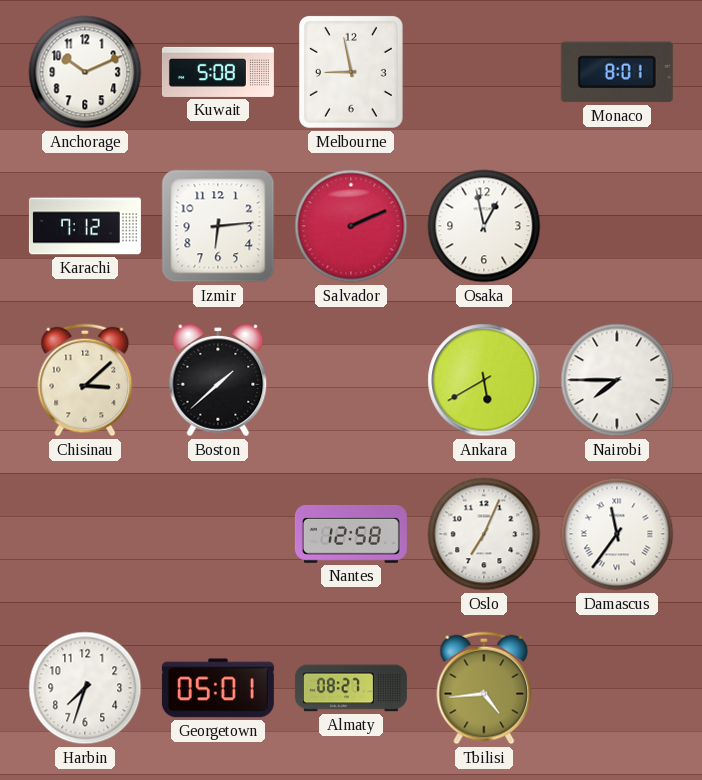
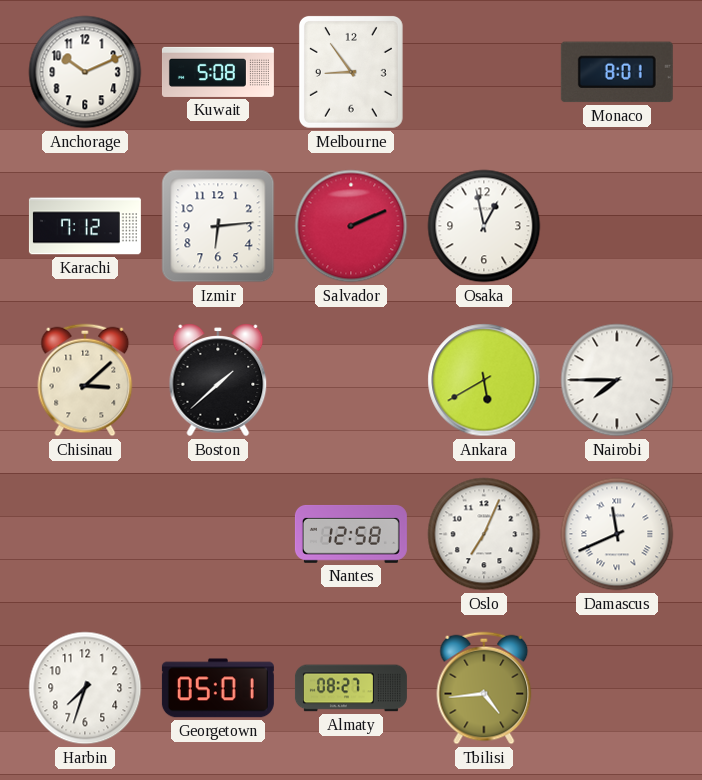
Melbourne: 8:58 -> 8:54
Damascus: 11:36 -> 11:41
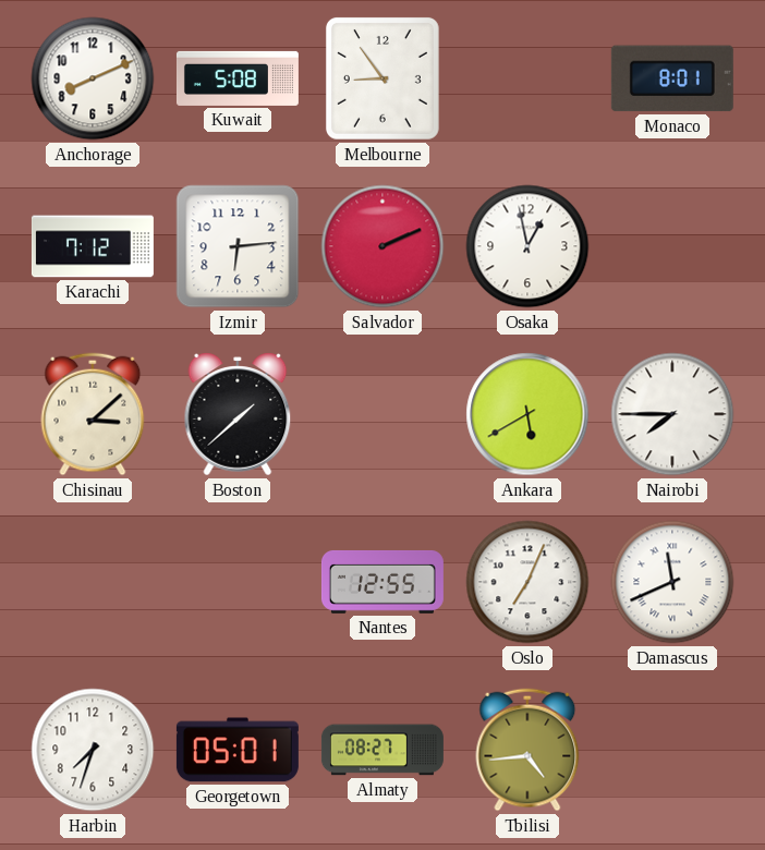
Anchorage: 10:11 -> 8:11
Nantes: 12:58 -> 12:55
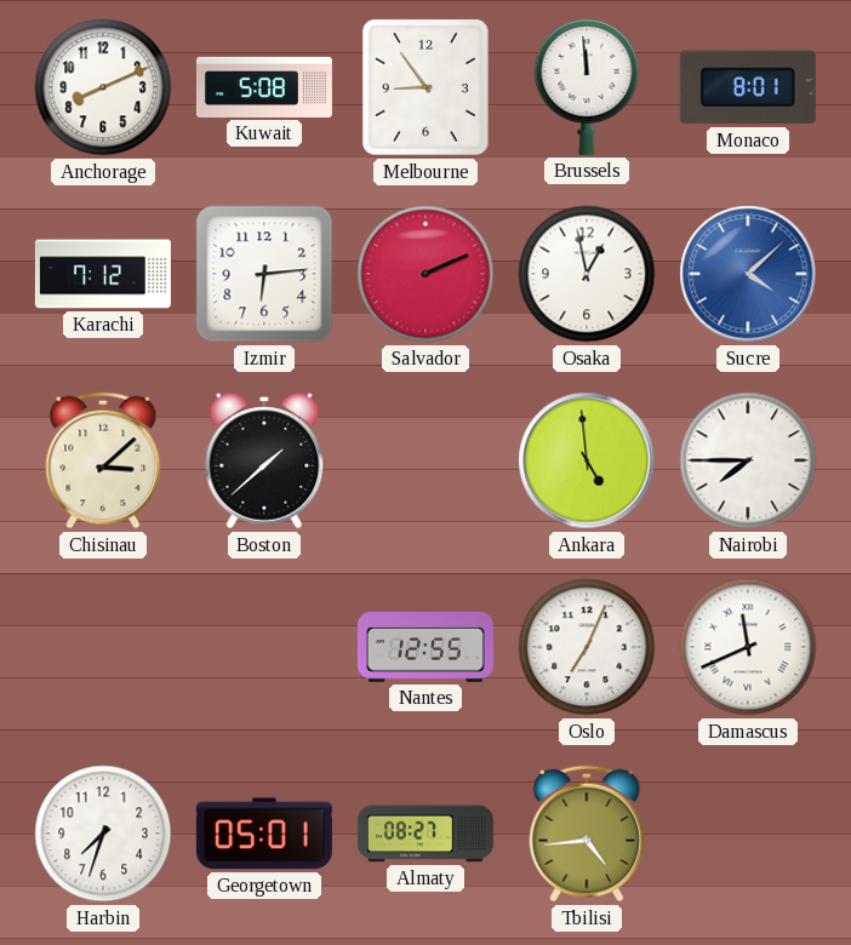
Brussels: none -> 11:59
Sucre: none -> 4:08
Ankara: 5:40 -> 4:59
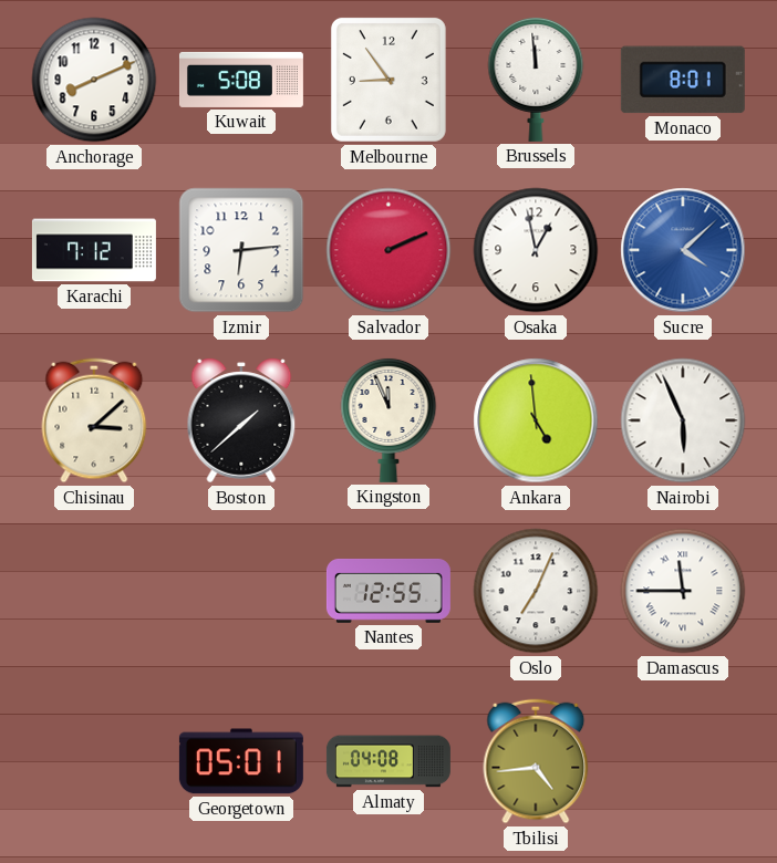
Kingston: none -> 11:56
Nairobi: 7:45 -> 5:56
Damascus: 11:41 -> 11:45
Harbin: 7:33 -> none
Almaty: 08:27 -> 04:08
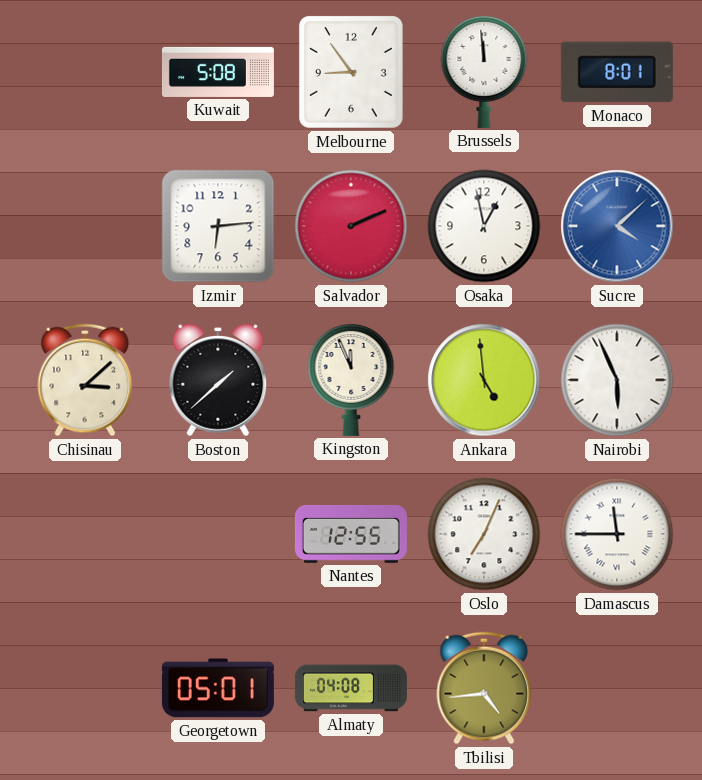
Anchorage: 8:11 -> none
Karachi: 7:12 -> none
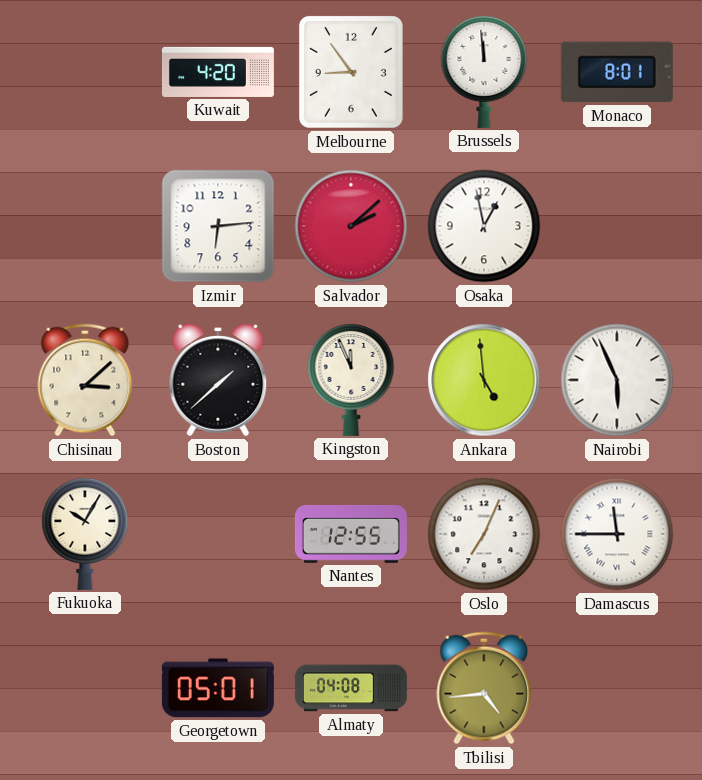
Kuwait: 5:08 -> 4:20
Salvador: 2:11 -> 2:08
Sucre: 4:08 -> none
Fukuoka: none -> 10:05
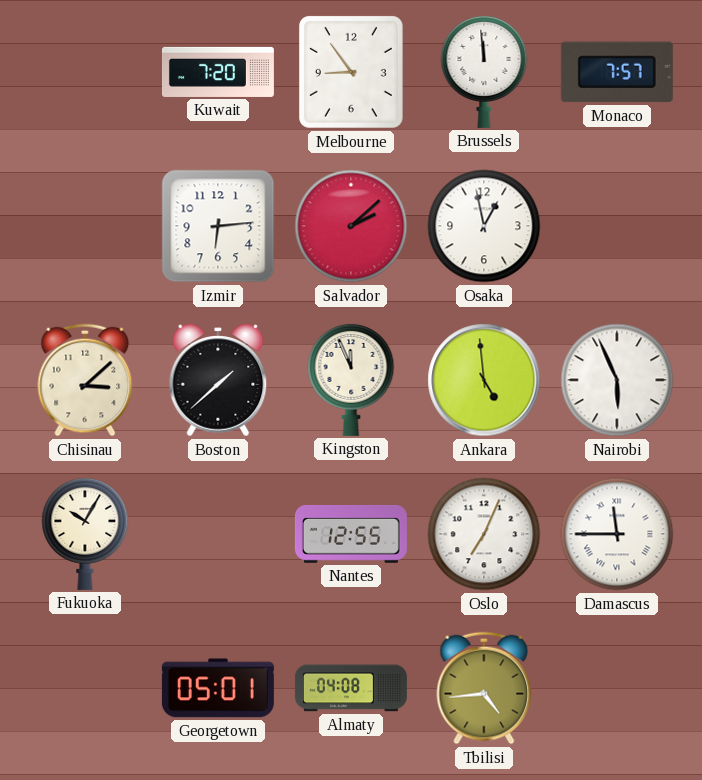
Kuwait: 4:20 -> 7:20
Monaco: 8:01 -> 7:57
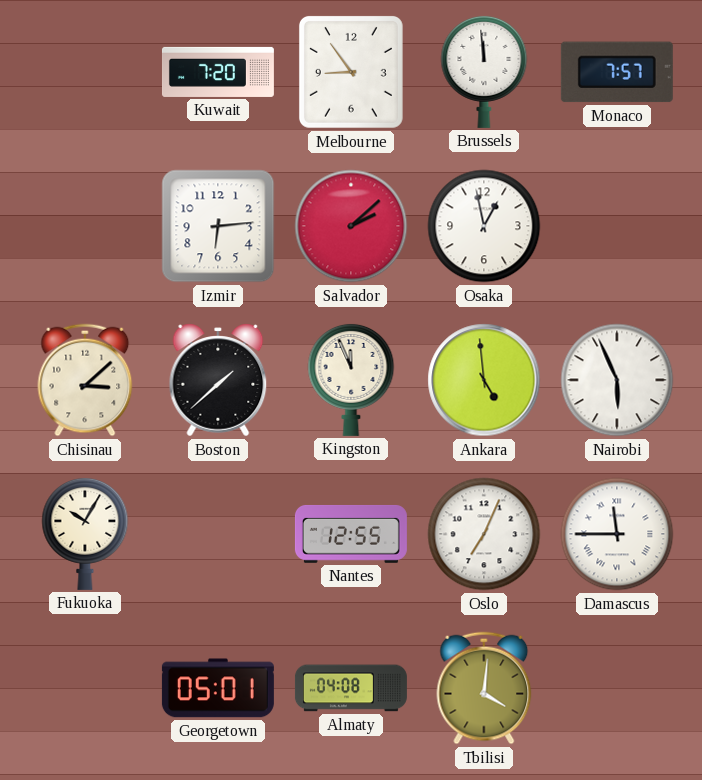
Tbilisi: 4:44 -> 4:01
